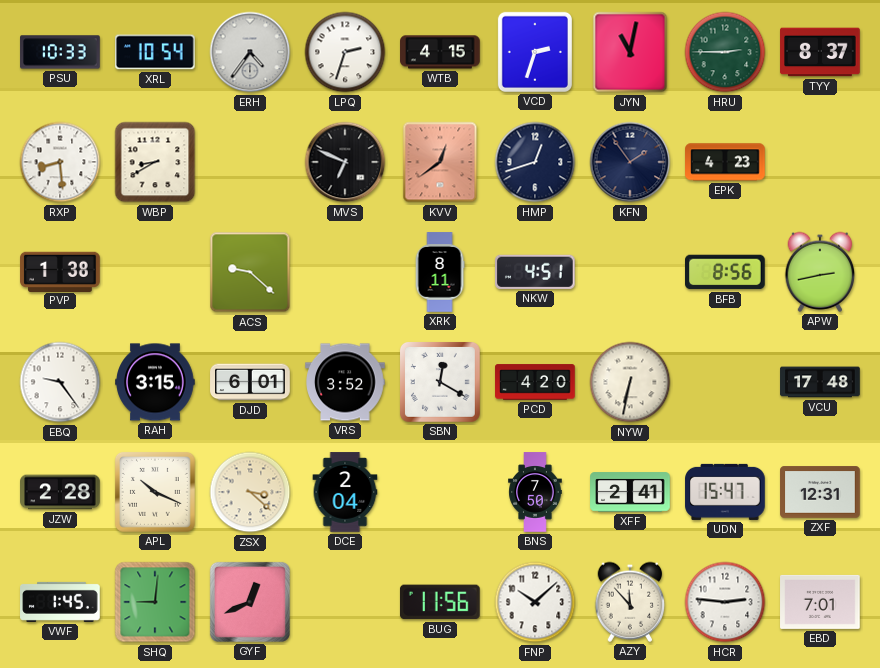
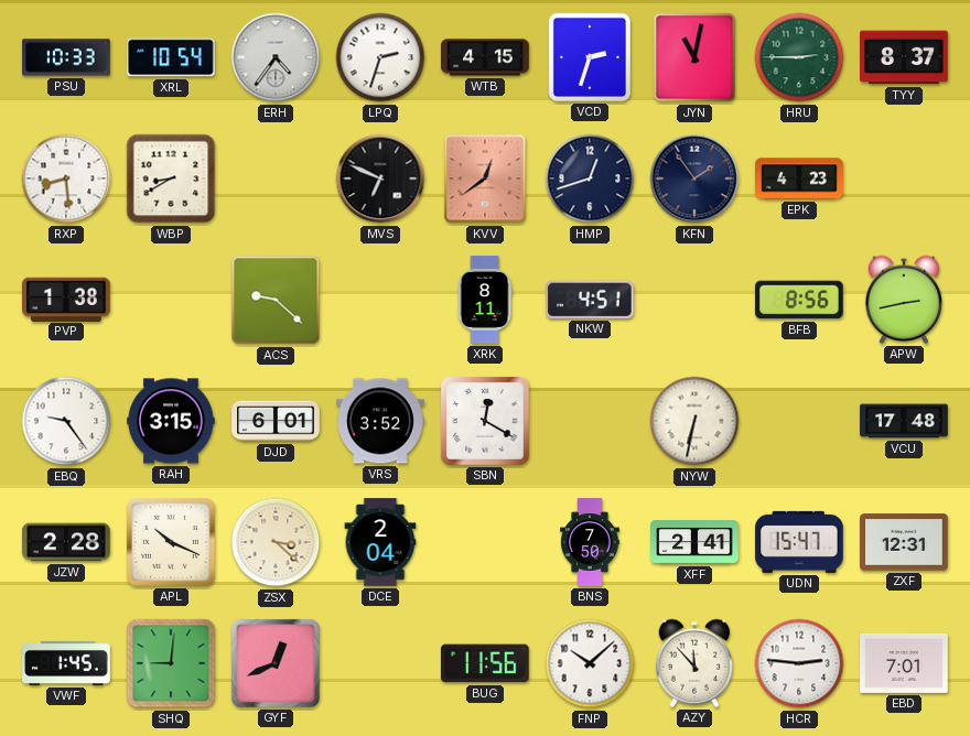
PCD: 4:20 -> none
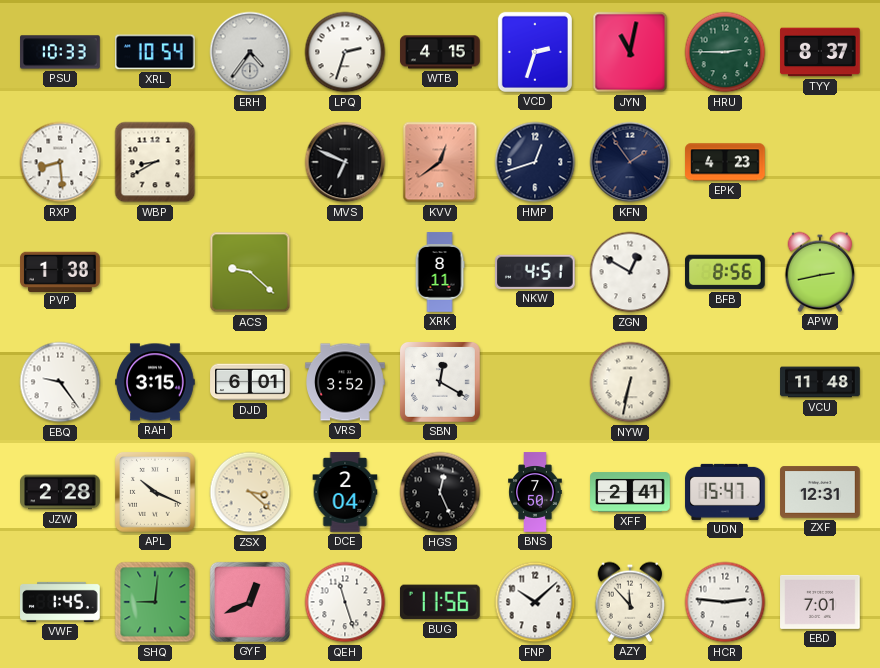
ZGN: none -> 12:50
VCU: 17:48 -> 11:48
HGS: none -> 12:26
QEH: none -> 11:27
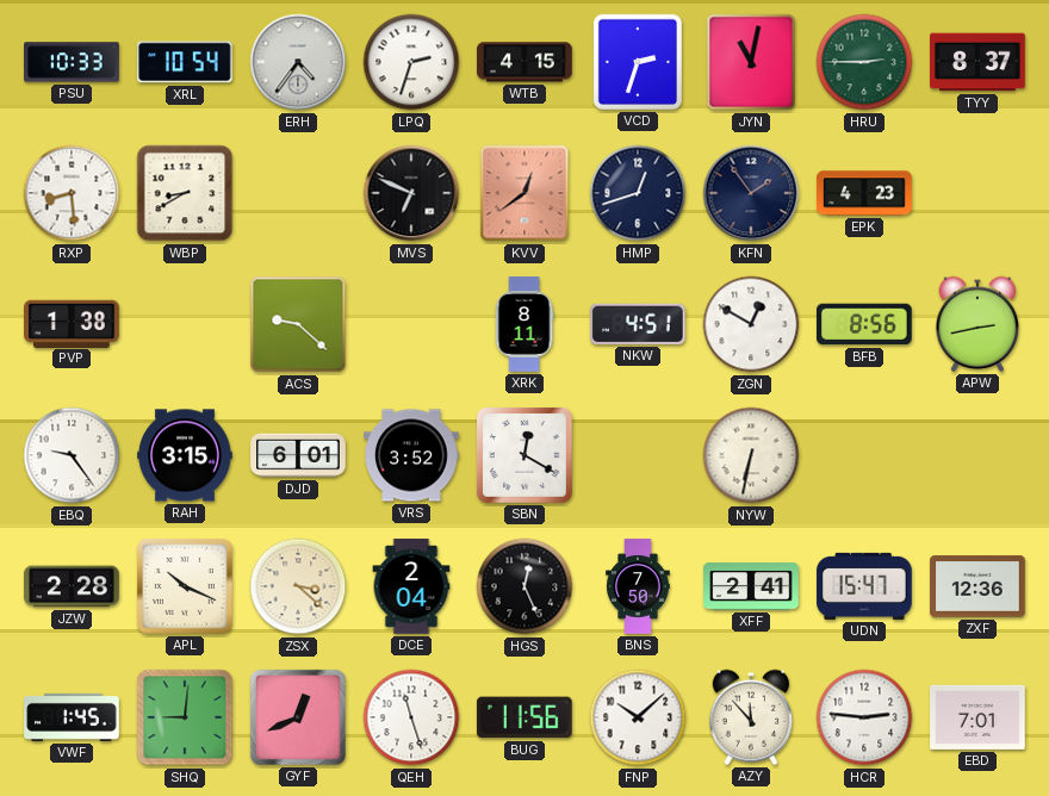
VCU: 11:48 -> none
ZXF: 12:31 -> 12:36
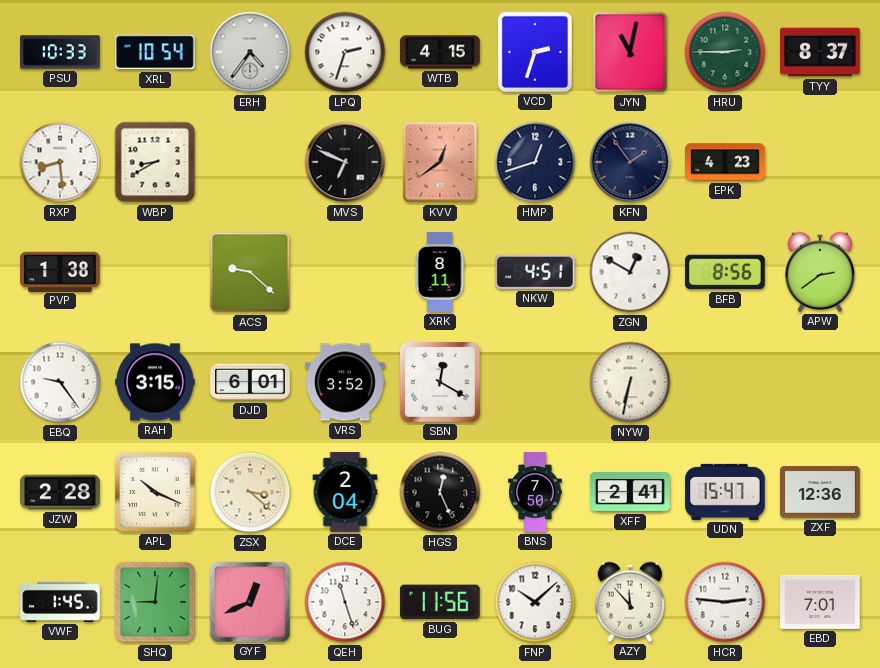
APW: 2:43 -> 2:39
